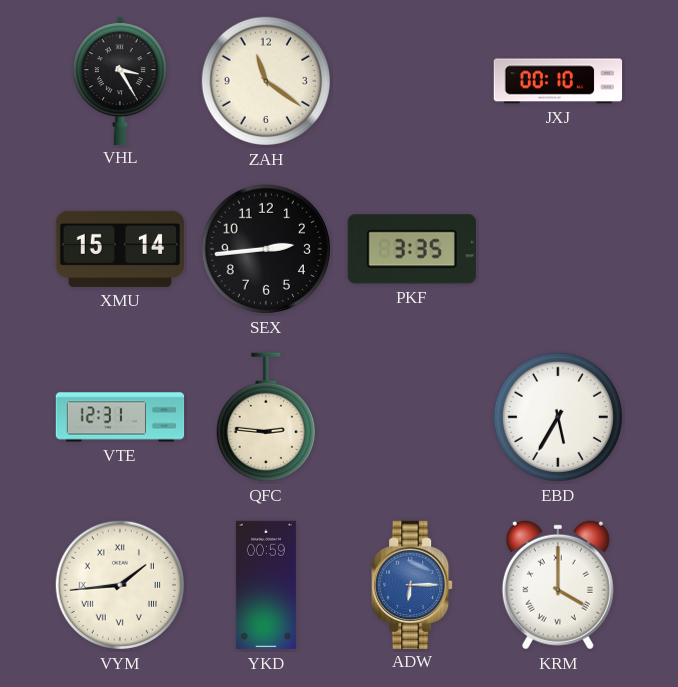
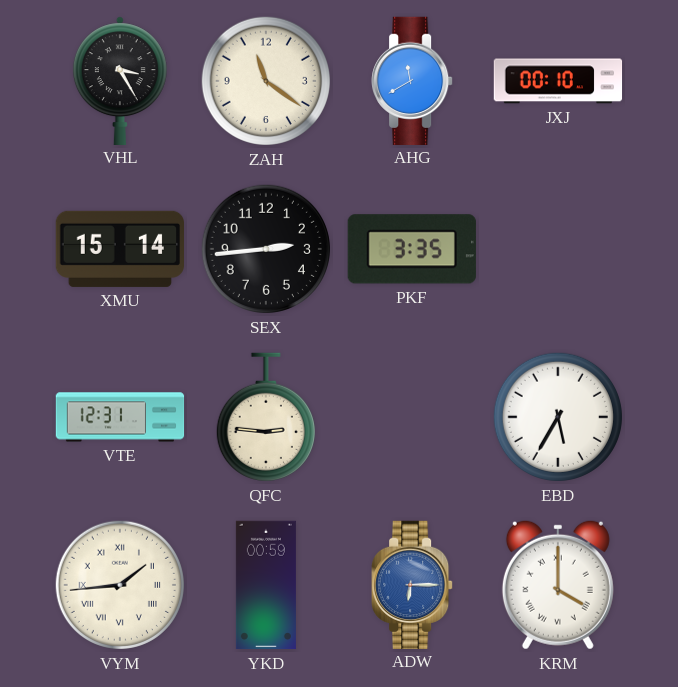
AHG: none -> 11:40
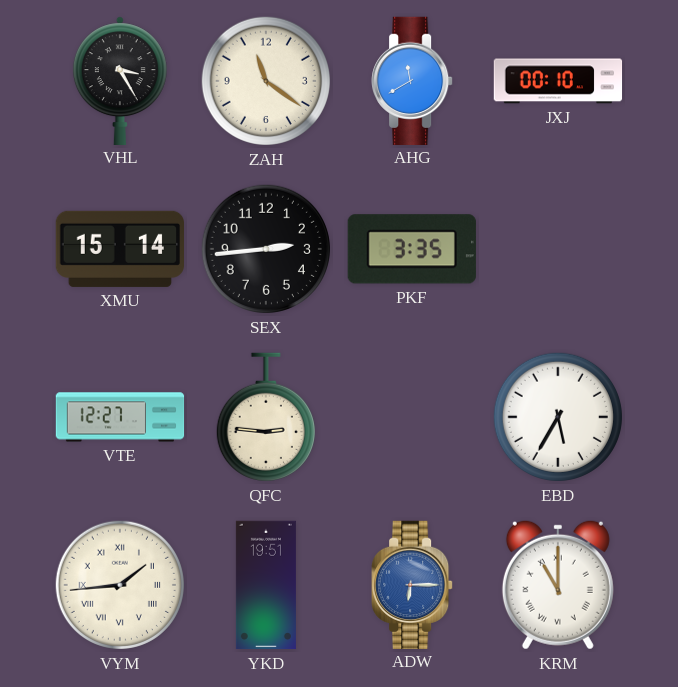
VTE: 12:31 -> 12:27
YKD: 00:59 -> 19:51
KRM: 4:00 -> 11:00
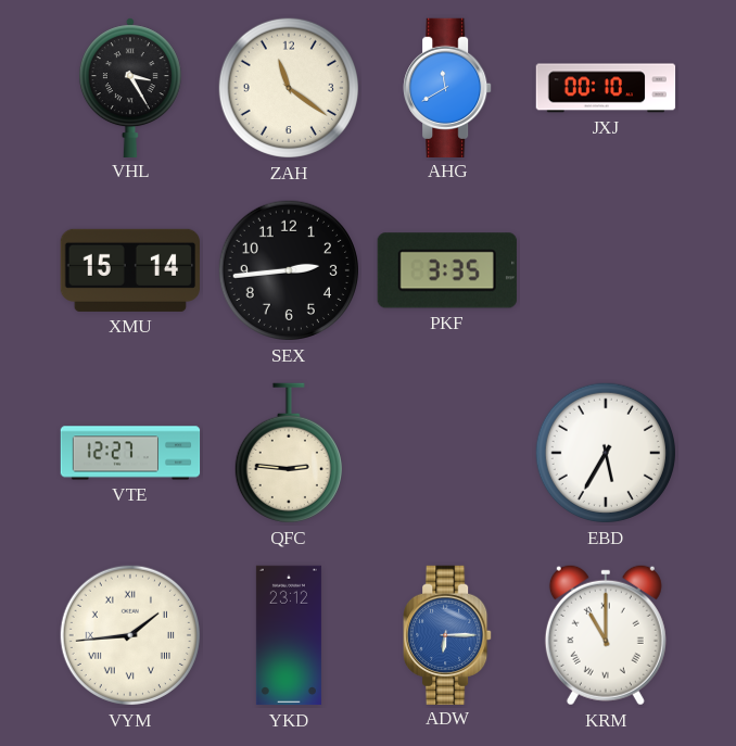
YKD: 19:51 -> 23:12
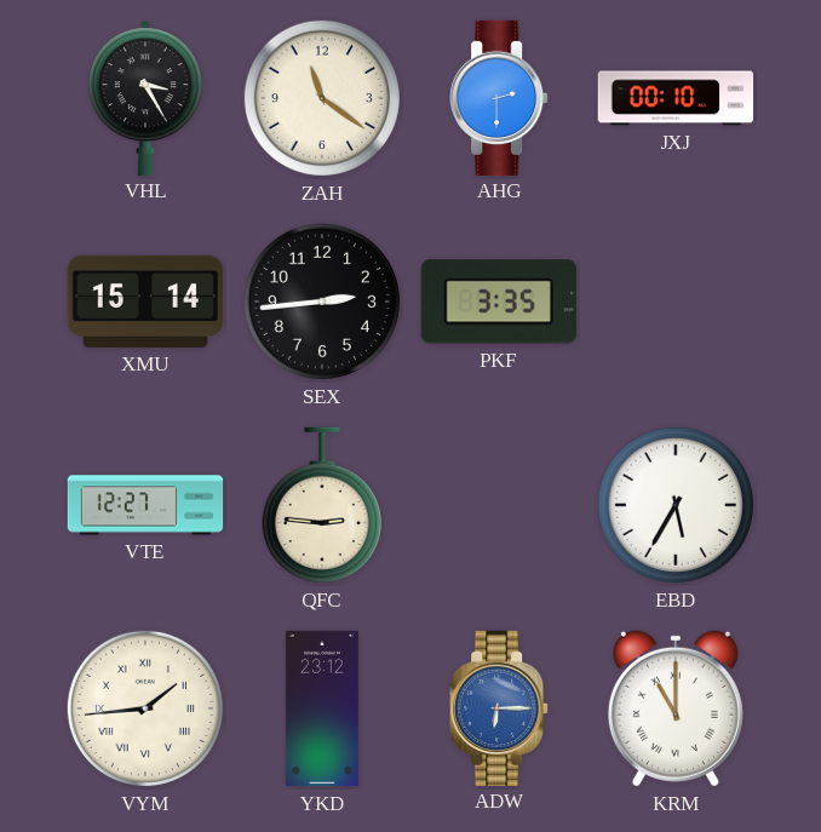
AHG: 11:40 -> 2:30
